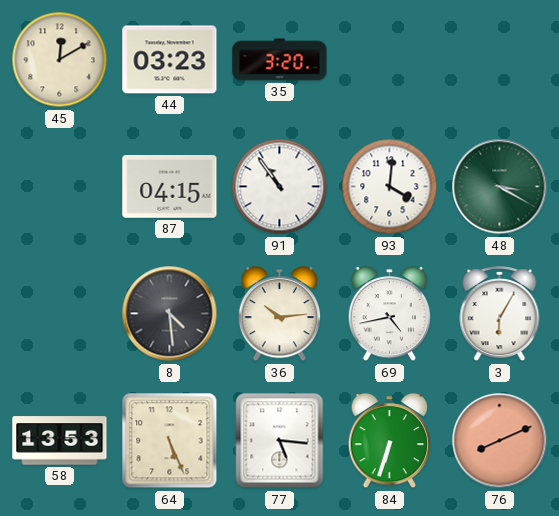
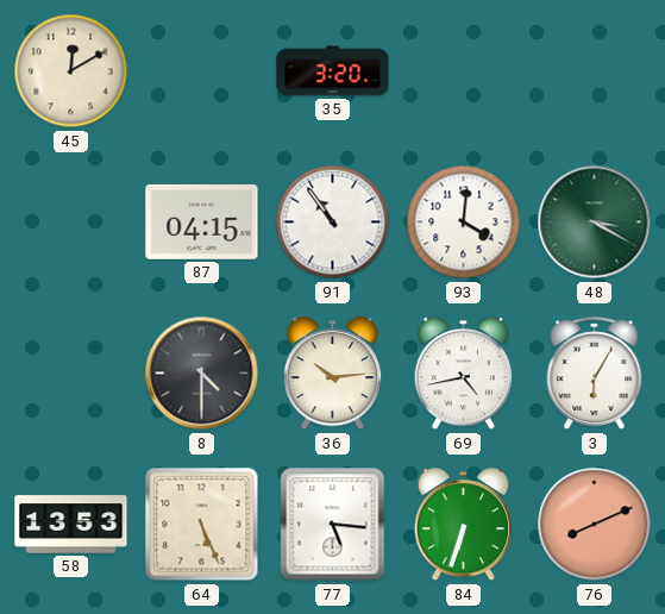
44: 03:23 -> none
8: 4:29 -> 4:30
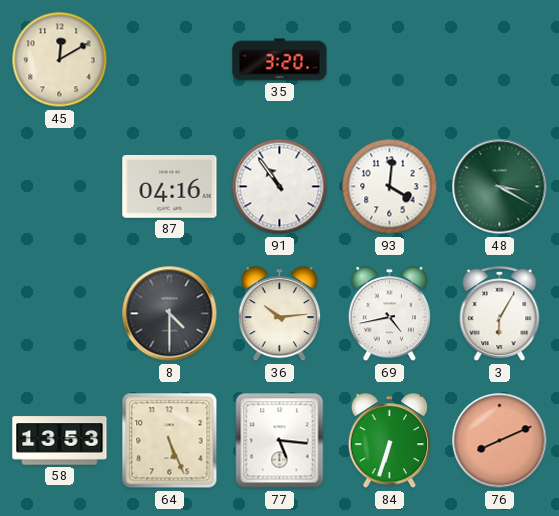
87: 04:15 -> 04:16
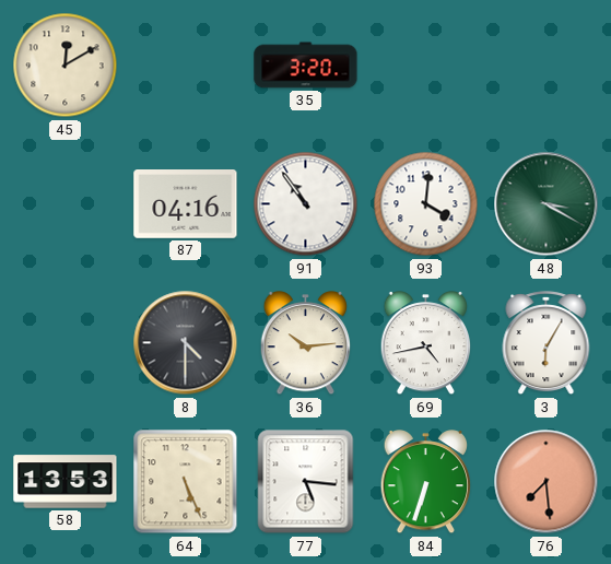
76: 8:11 -> 7:29
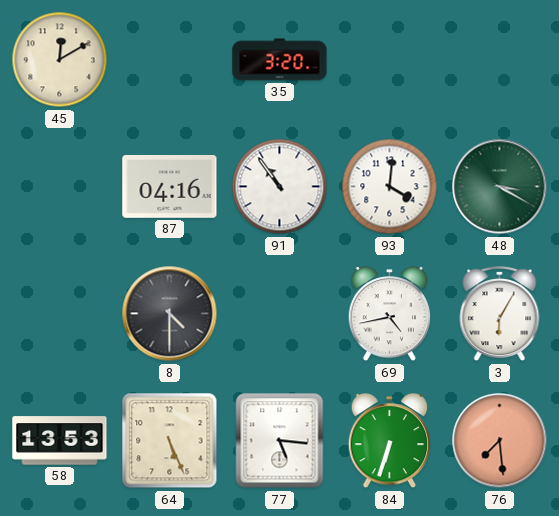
36: 10:14 -> none
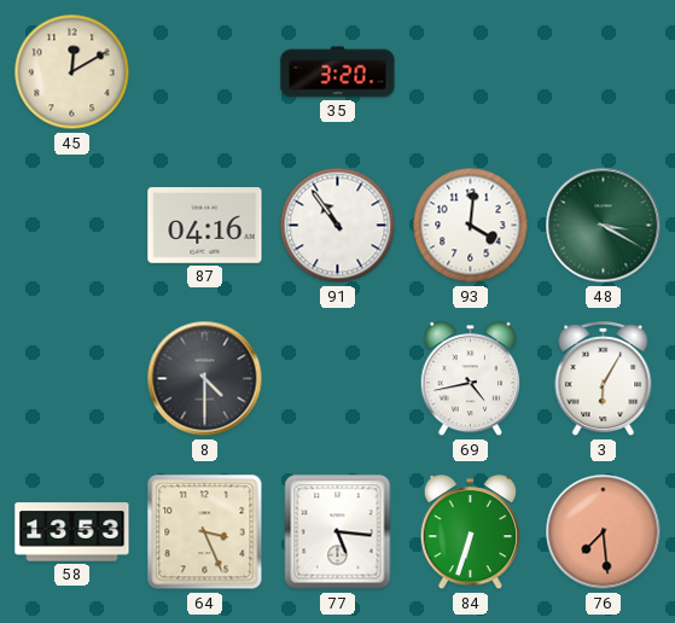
64: 5:26 -> 3:26
